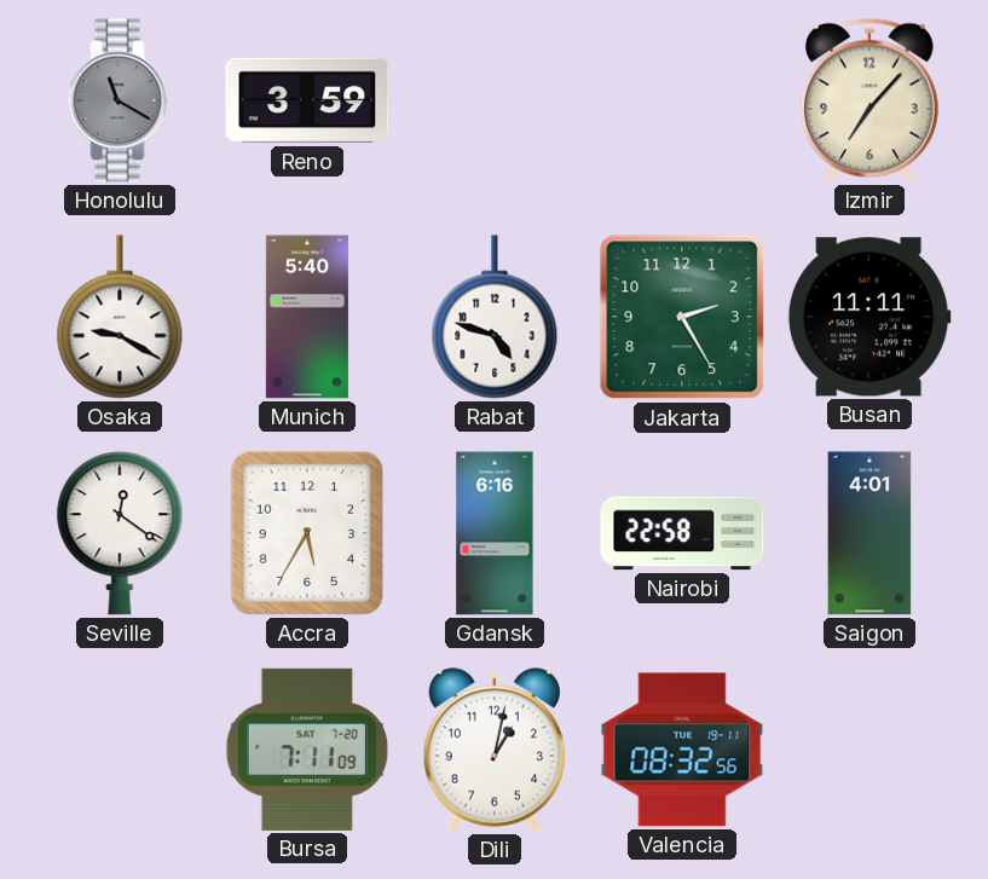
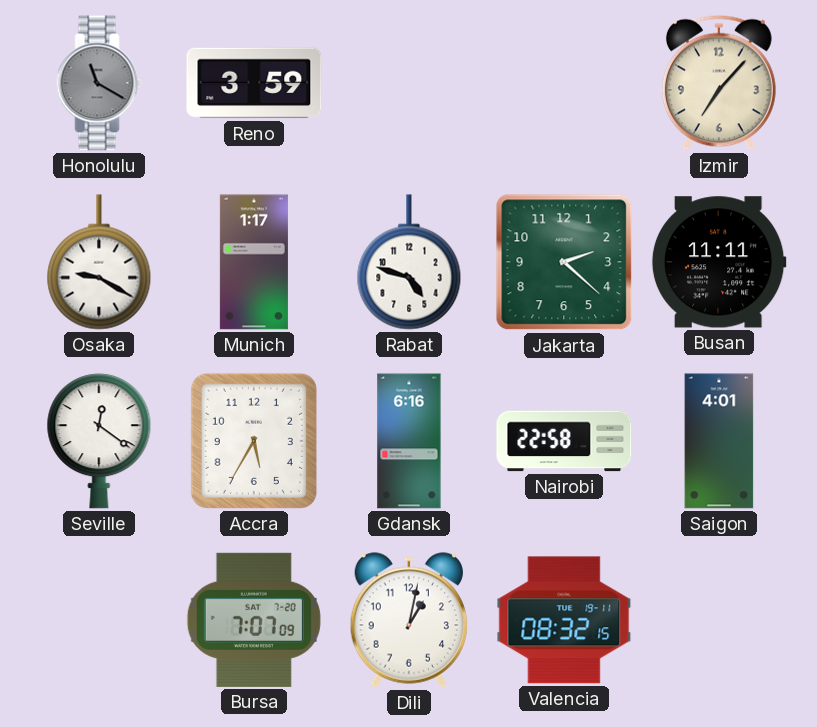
Munich: 5:40 -> 1:17
Jakarta: 2:25 -> 2:22
Bursa: 7:11 -> 7:07
Valencia: 08:32:56 -> 08:32:15
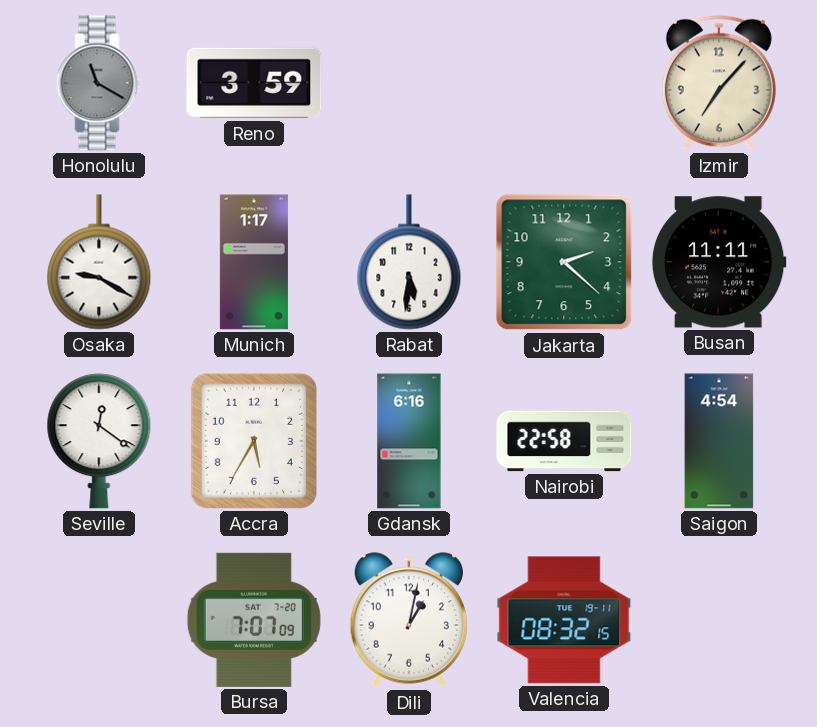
Rabat: 4:48 -> 5:31
Saigon: 4:01 -> 4:54
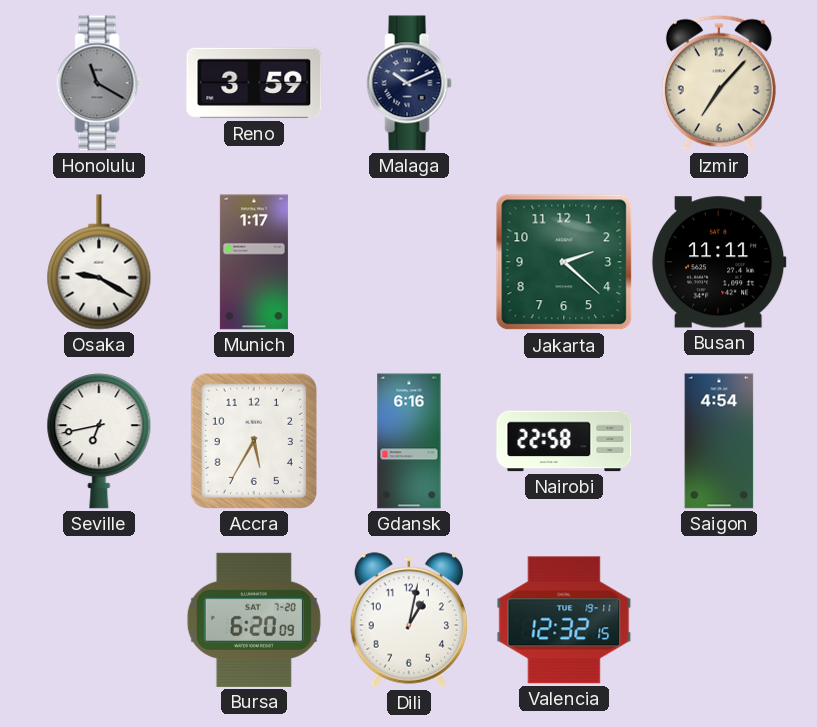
Malaga: none -> 10:11
Rabat: 5:31 -> none
Seville: 12:21 -> 6:43
Bursa: 7:07 -> 6:20
Valencia: 08:32 -> 12:32
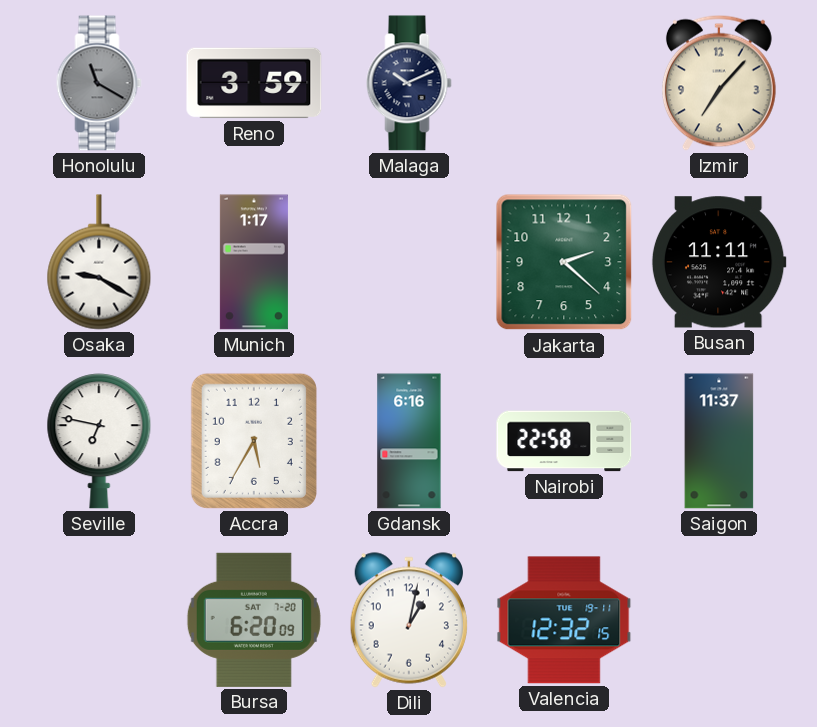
Seville: 6:43 -> 6:47
Saigon: 4:54 -> 11:37
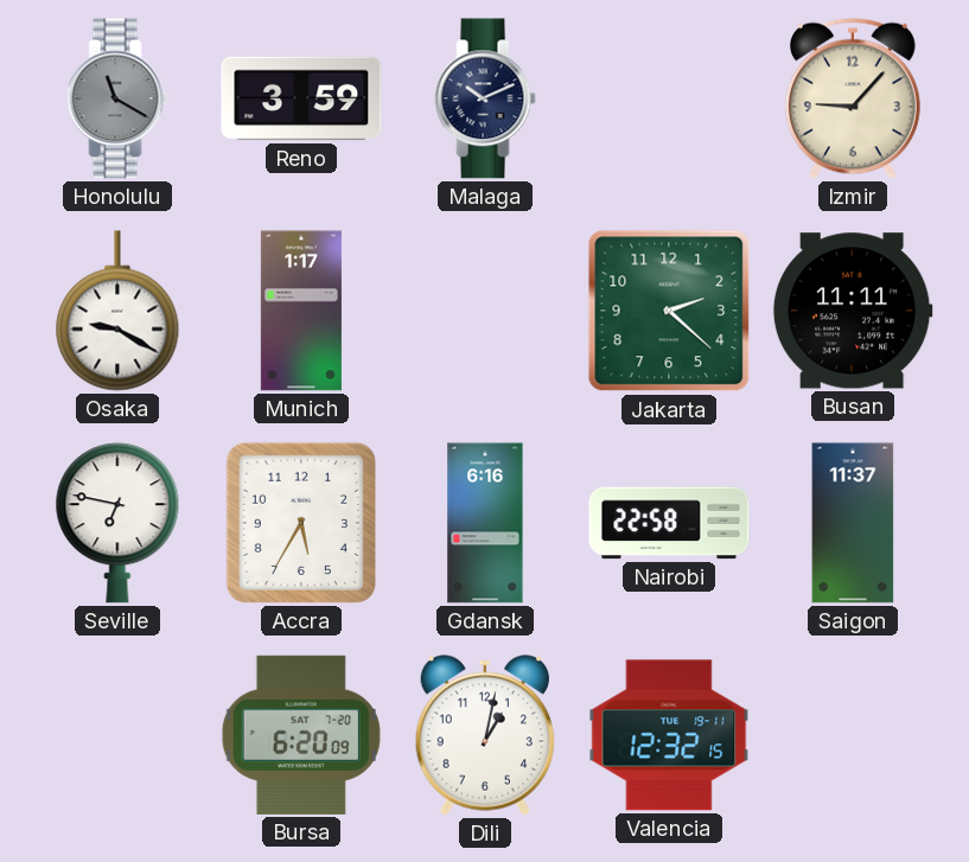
Izmir: 7:07 -> 9:07
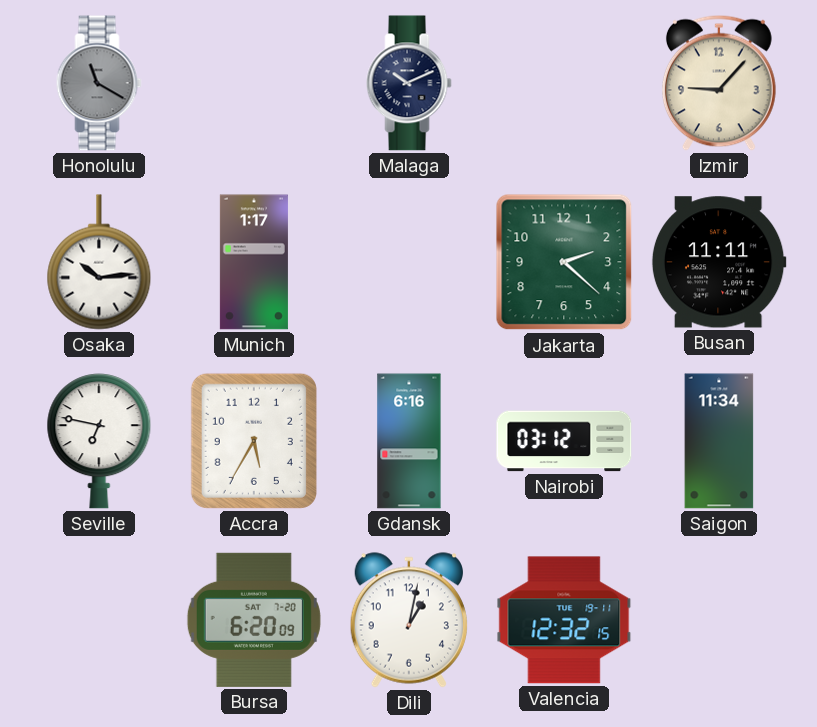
Reno: 3:59 -> none
Osaka: 9:20 -> 10:14
Nairobi: 22:58 -> 03:12
Saigon: 11:37 -> 11:34
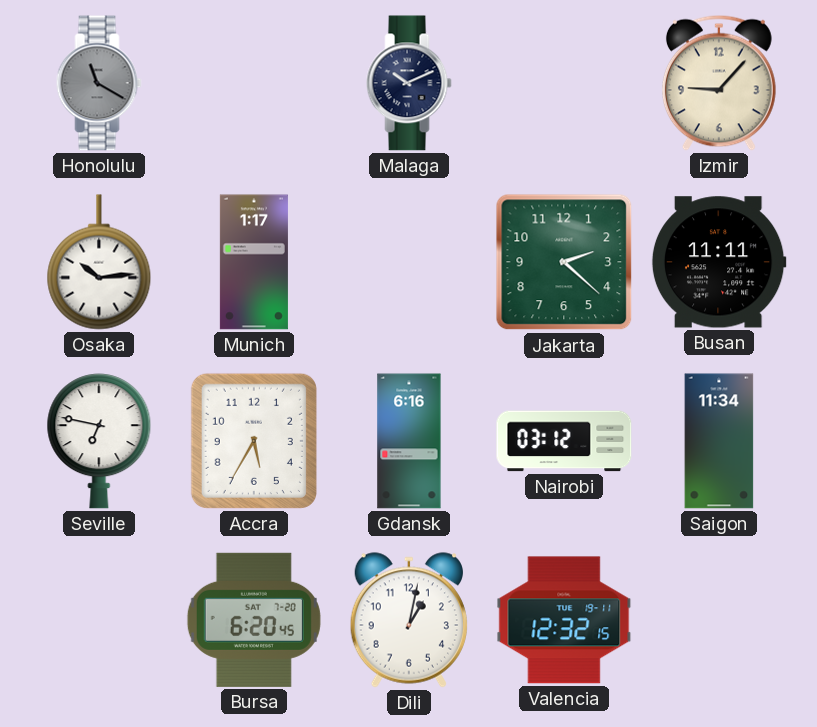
Bursa: 6:20:09 -> 6:20:45
